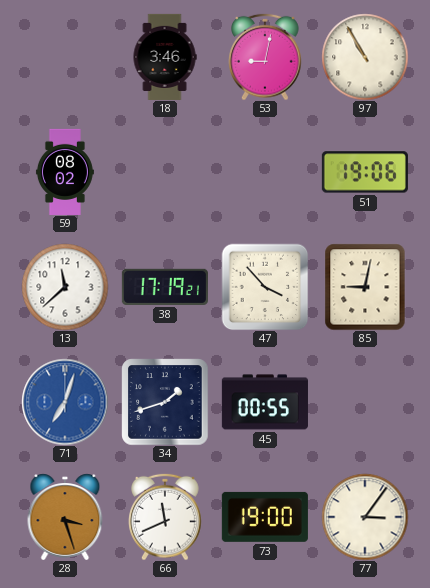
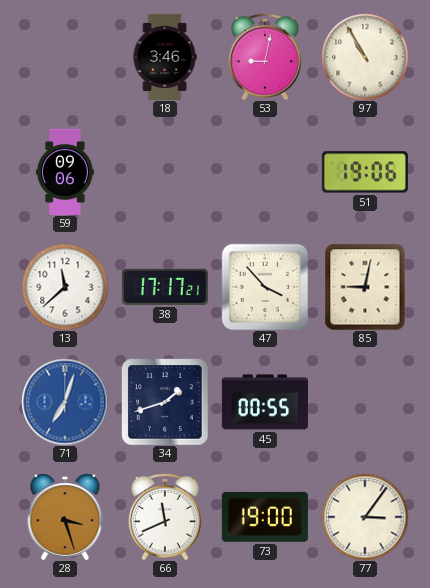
59: 08:02 -> 09:06
38: 17:19 -> 17:17
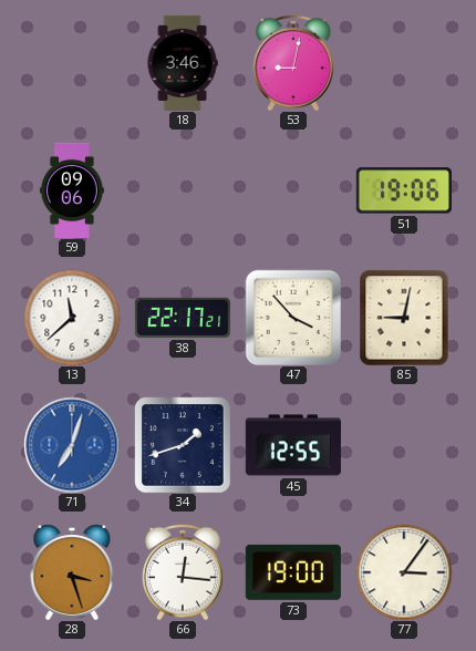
97: 10:55 -> none
38: 17:17 -> 22:17
45: 00:55 -> 12:55
66: 11:41 -> 12:16
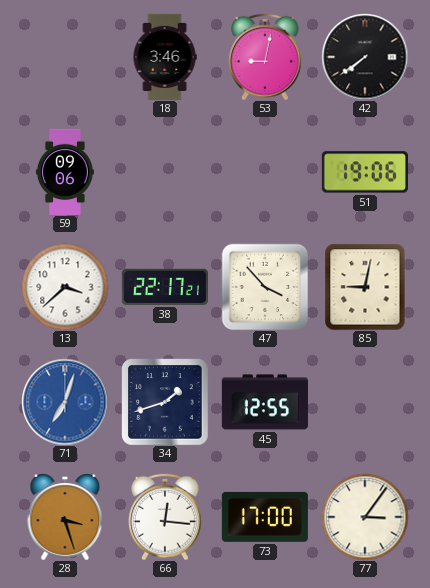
42: none -> 7:39
13: 11:38 -> 3:38
73: 19:00 -> 17:00
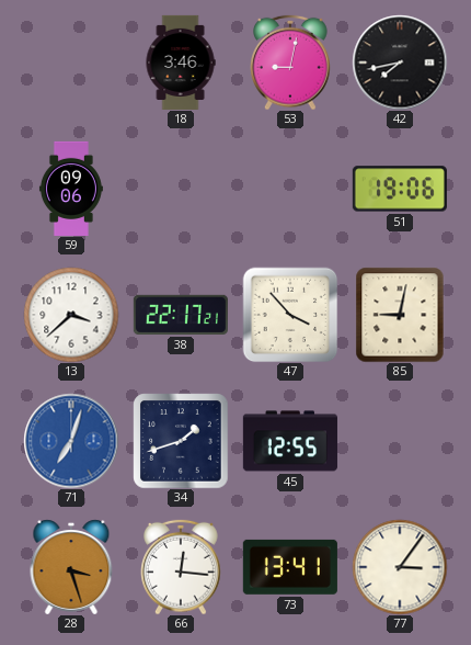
42: 7:39 -> 7:43
73: 17:00 -> 13:41
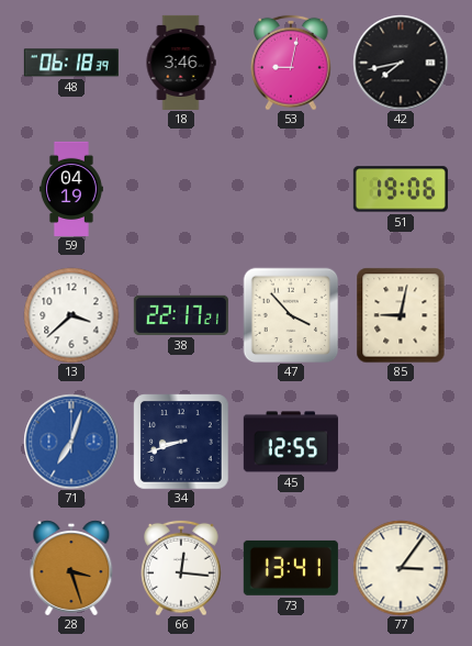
48: none -> 06:18
59: 09:06 -> 04:19
34: 1:42 -> 8:42
